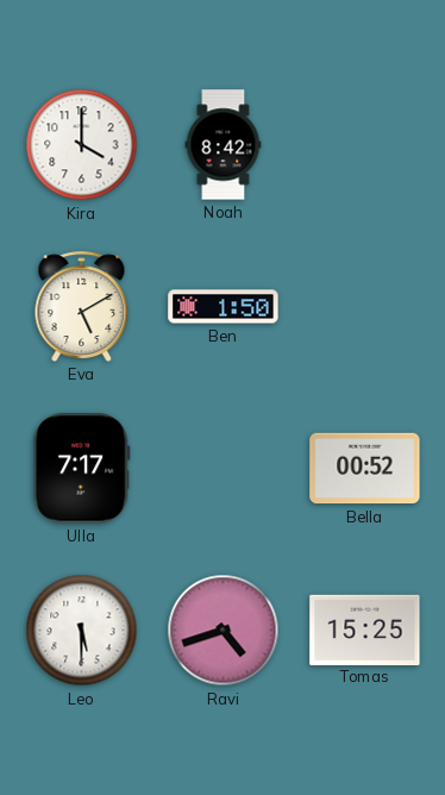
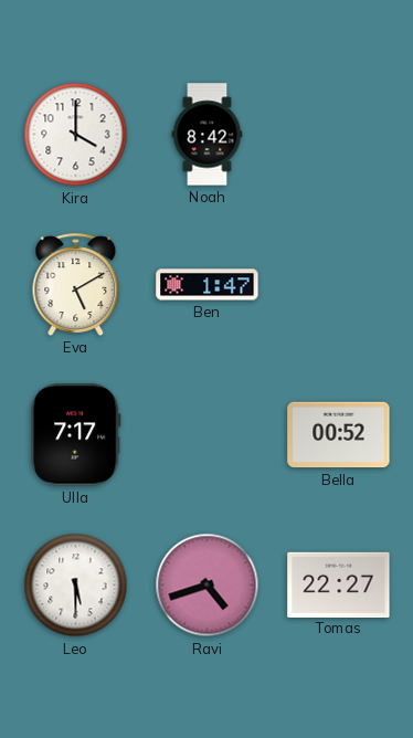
Ben: 1:50 -> 1:47
Tomas: 15:25 -> 22:27
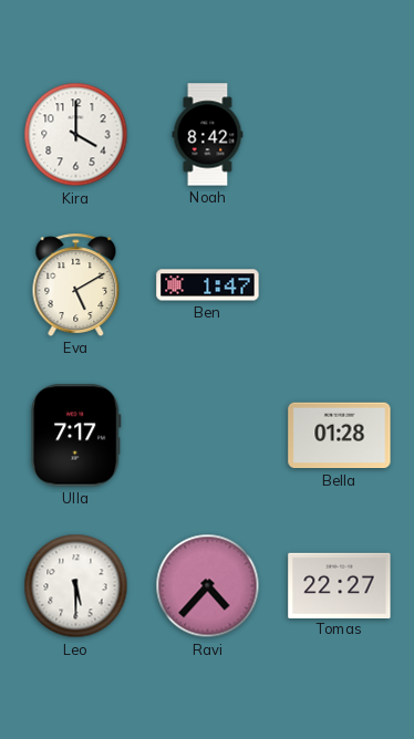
Bella: 00:52 -> 01:28
Ravi: 4:42 -> 4:37
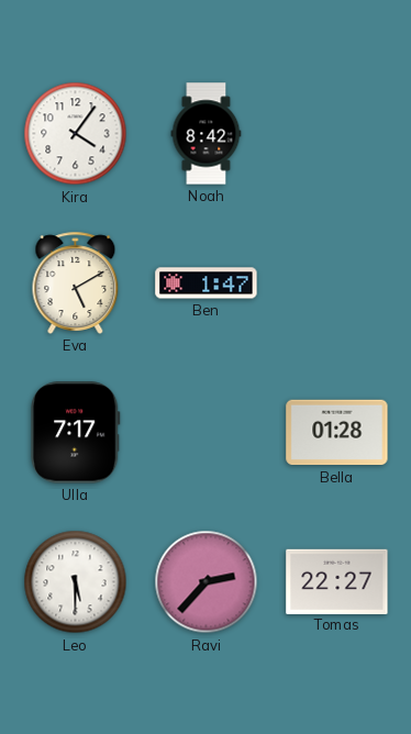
Kira: 4:00 -> 4:06
Ravi: 4:37 -> 2:37
